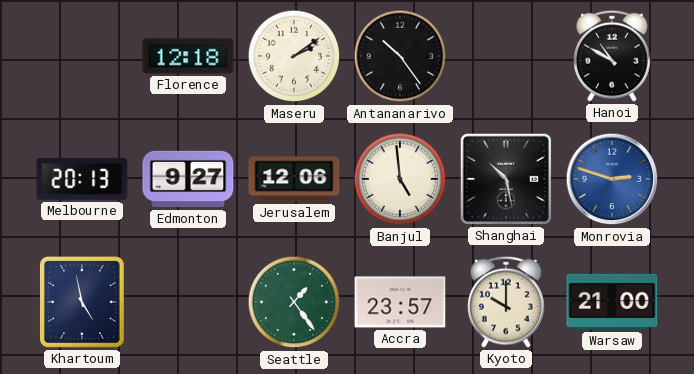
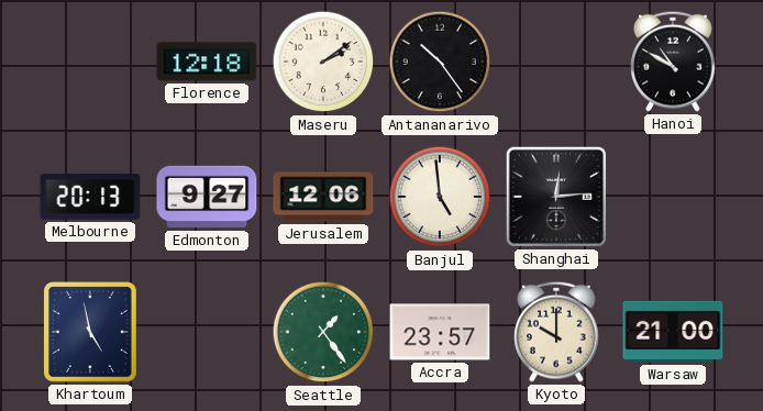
Shanghai: 10:28 -> 12:14
Monrovia: 2:48 -> none
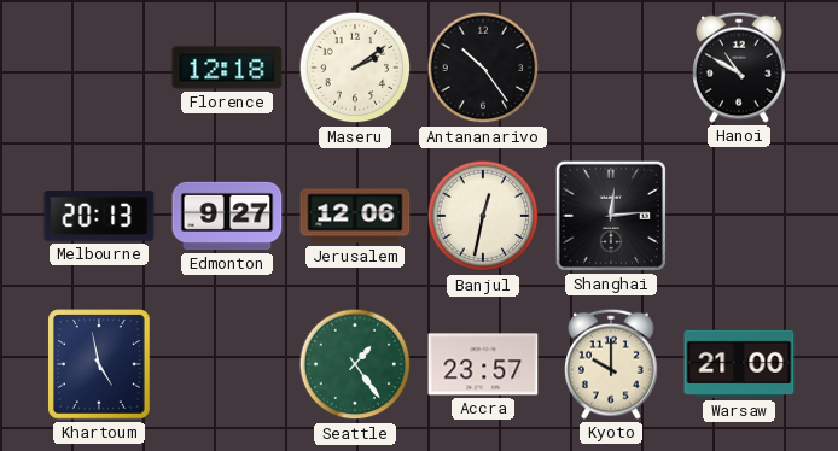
Banjul: 4:59 -> 12:32
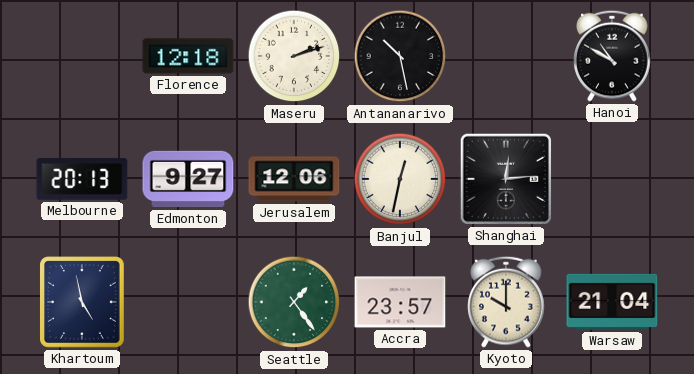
Maseru: 2:09 -> 2:12
Antananarivo: 10:24 -> 10:28
Warsaw: 21:00 -> 21:04
